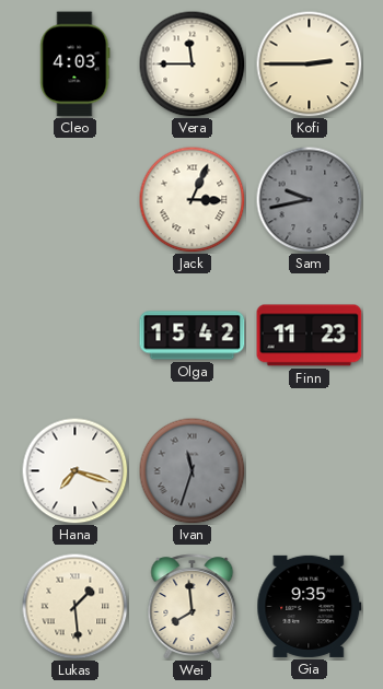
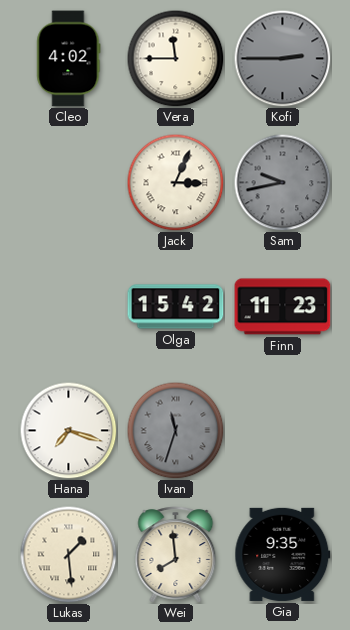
Cleo: 4:03 -> 4:02
Kofi dial: cream -> grey
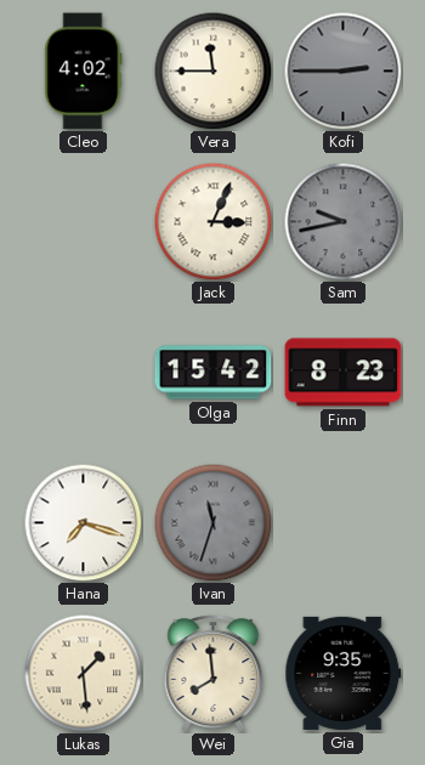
Finn: 11:23 -> 8:23
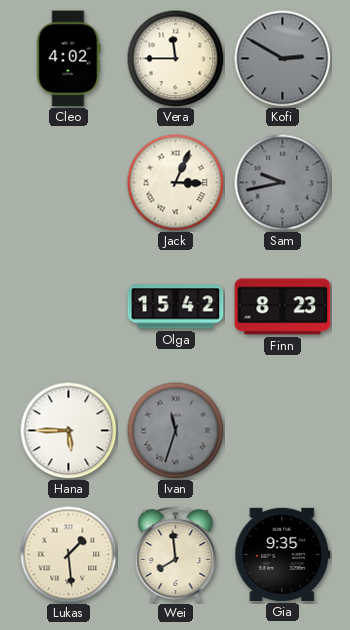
Kofi: 2:45 -> 2:50
Hana: 7:18 -> 5:45
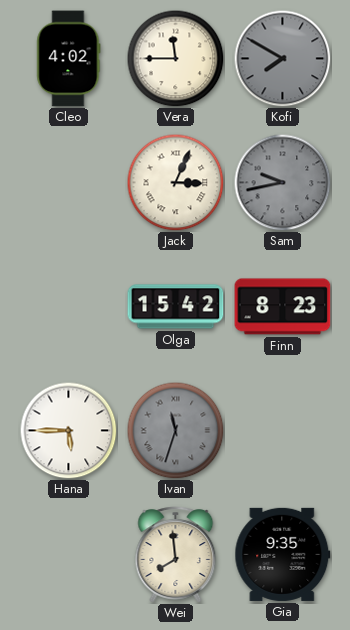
Kofi: 2:50 -> 7:50
Lukas: 1:29 -> none
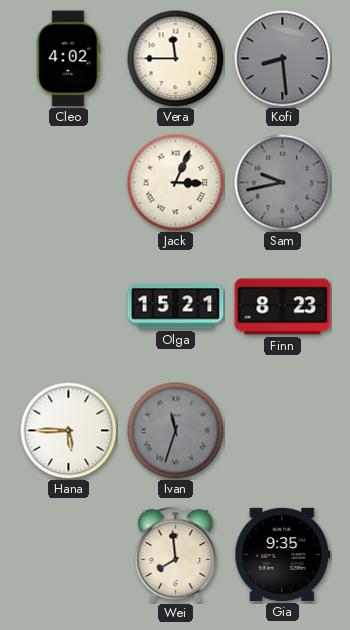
Kofi: 7:50 -> 8:29
Olga: 15:42 -> 15:21
